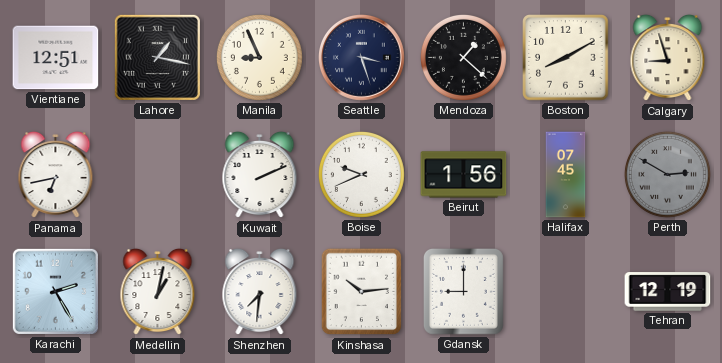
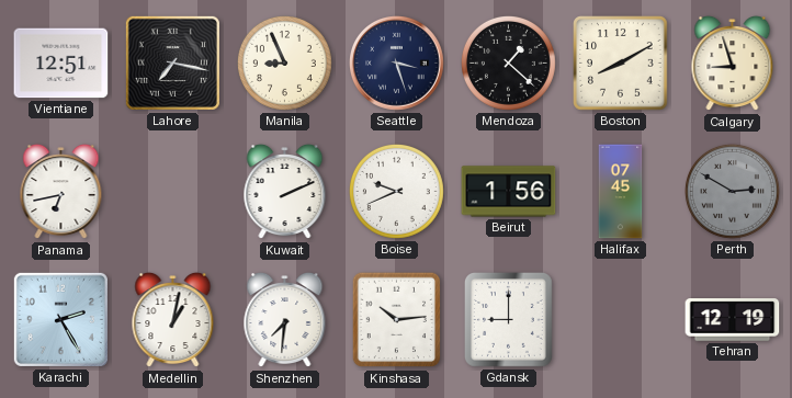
Lahore: 1:17 -> 7:17
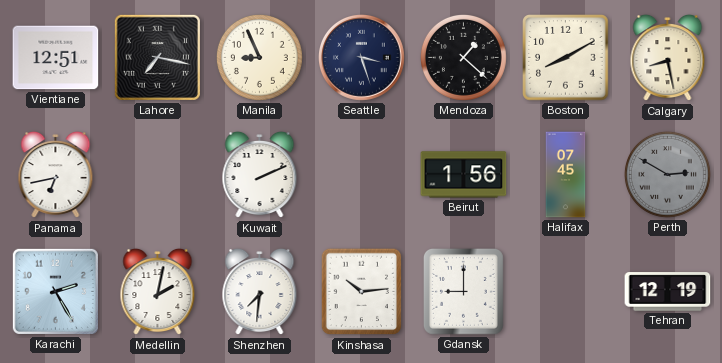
Calgary: 8:57 -> 8:28
Boise: 9:41 -> none
Medellin: 1:02 -> 2:02
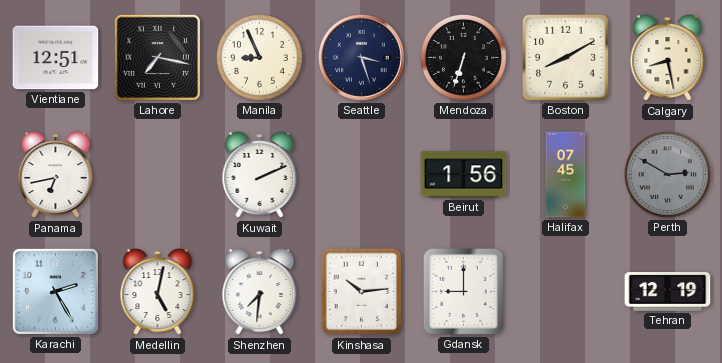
Mendoza: 1:22 -> 6:33
Medellin: 2:02 -> 5:02
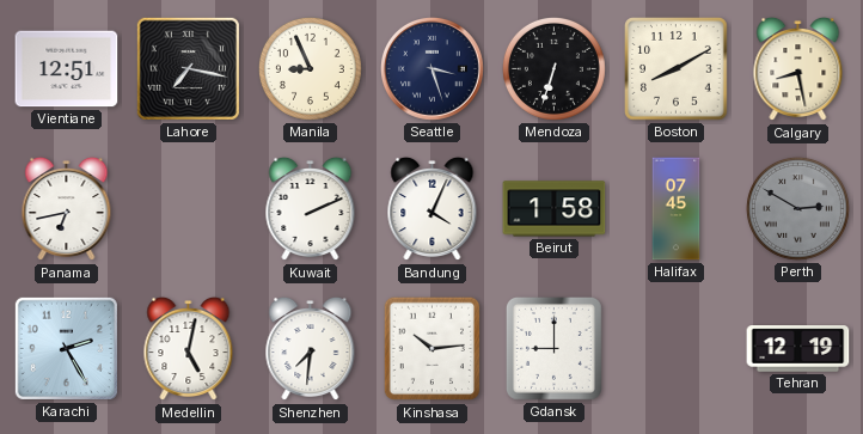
Bandung: none -> 4:04
Beirut: 1:56 -> 1:58
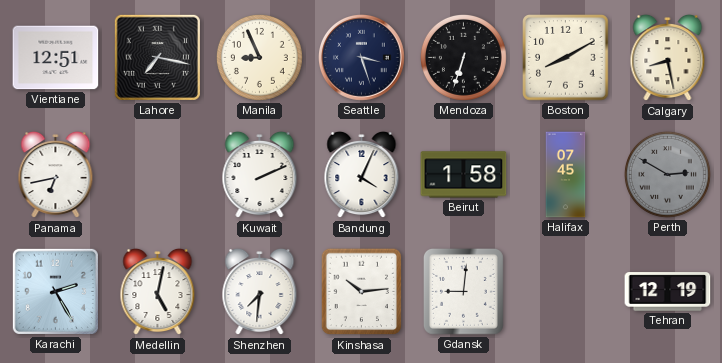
Gdansk: 9:00 -> 9:01
